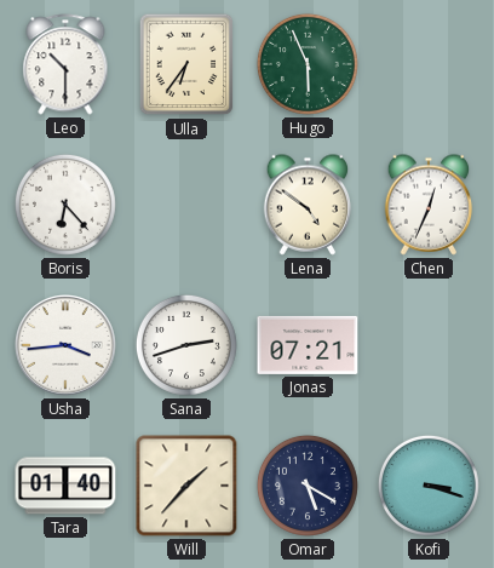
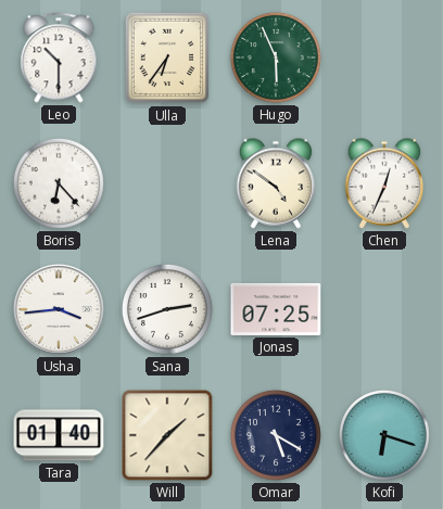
Jonas: 07:21 -> 07:25
Kofi: 3:18 -> 6:18
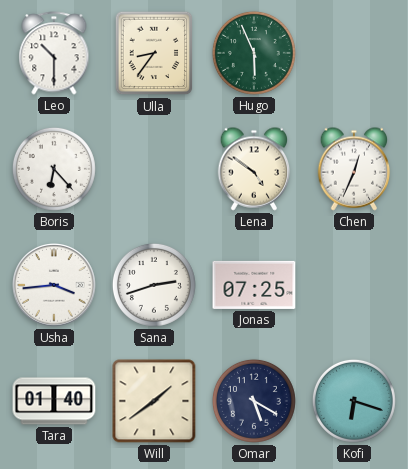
Ulla: 6:36 -> 8:36
Will: 1:37 -> 1:39
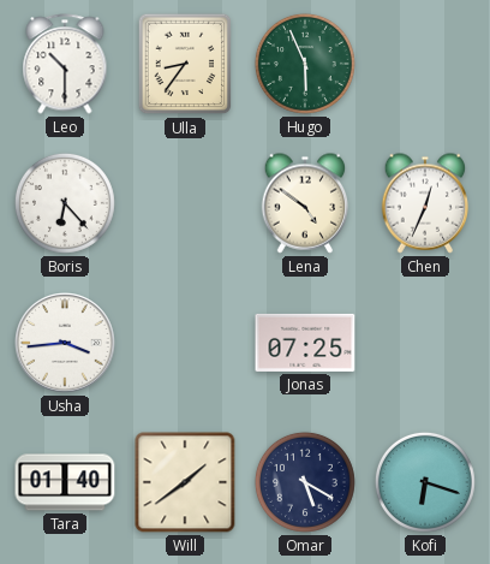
Sana: 2:42 -> none
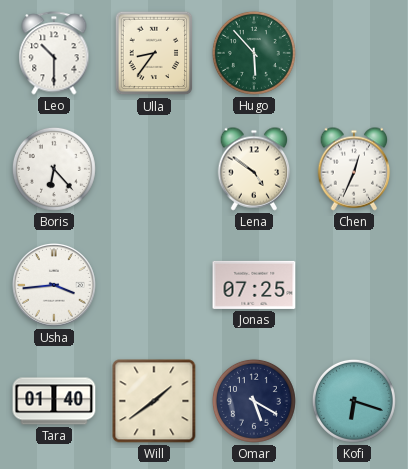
Hugo: 5:56 -> 5:53
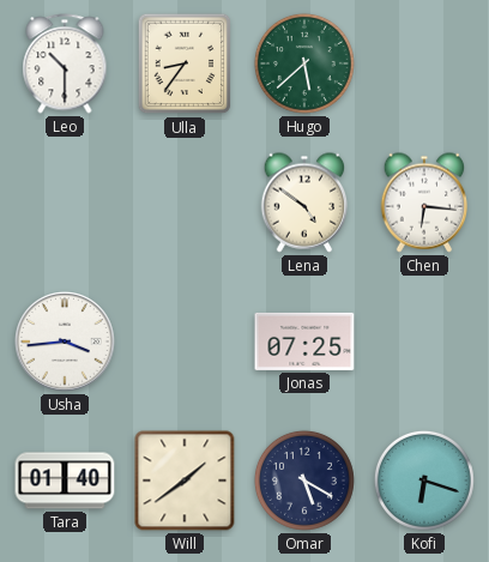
Hugo: 5:53 -> 5:38
Boris: 6:23 -> none
Chen: 12:34 -> 6:16
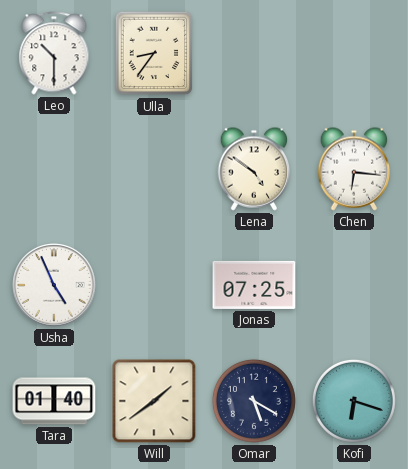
Hugo: 5:38 -> none
Usha: 3:44 -> 4:56
